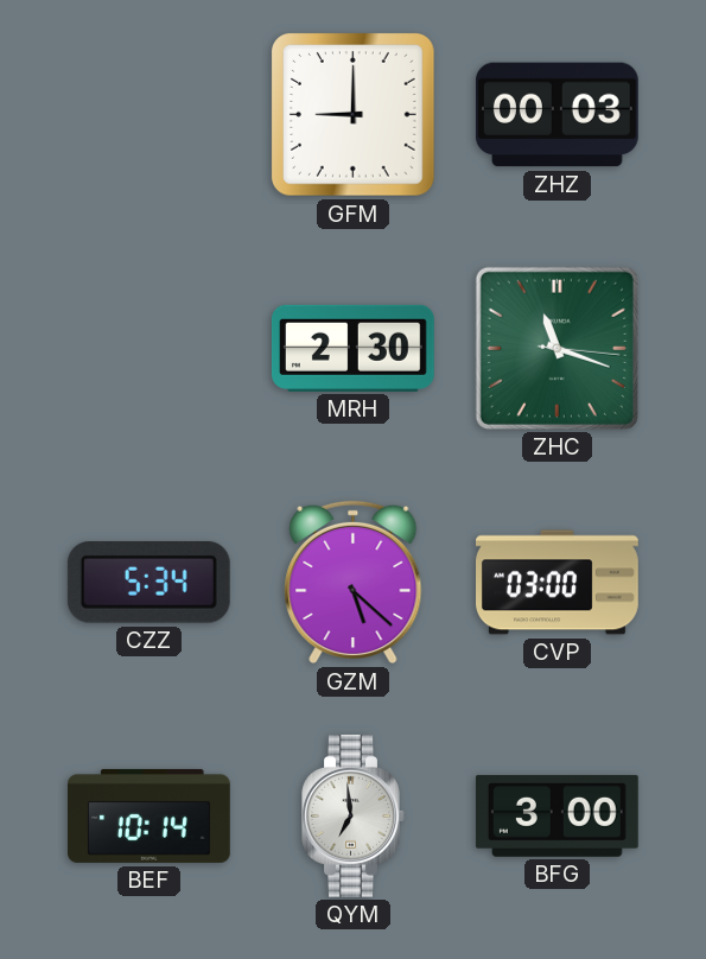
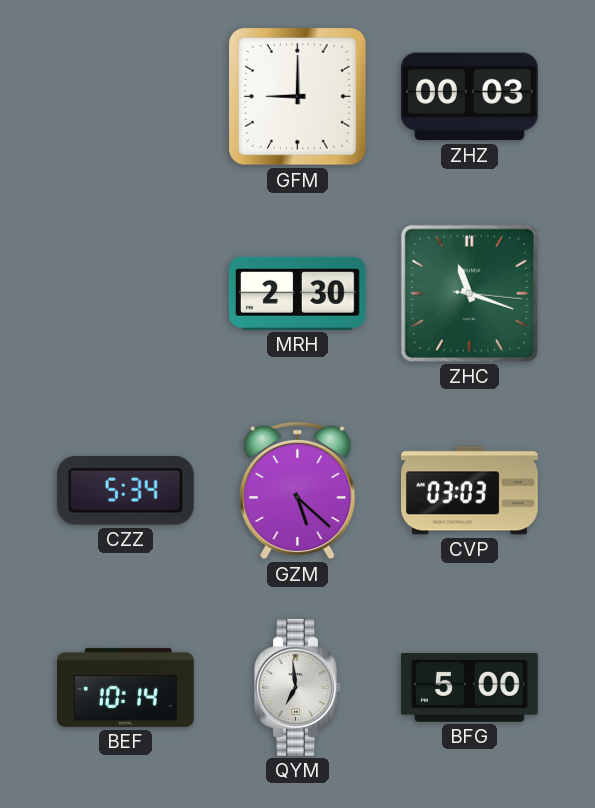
CVP: 03:00 -> 03:03
BFG: 3:00 -> 5:00
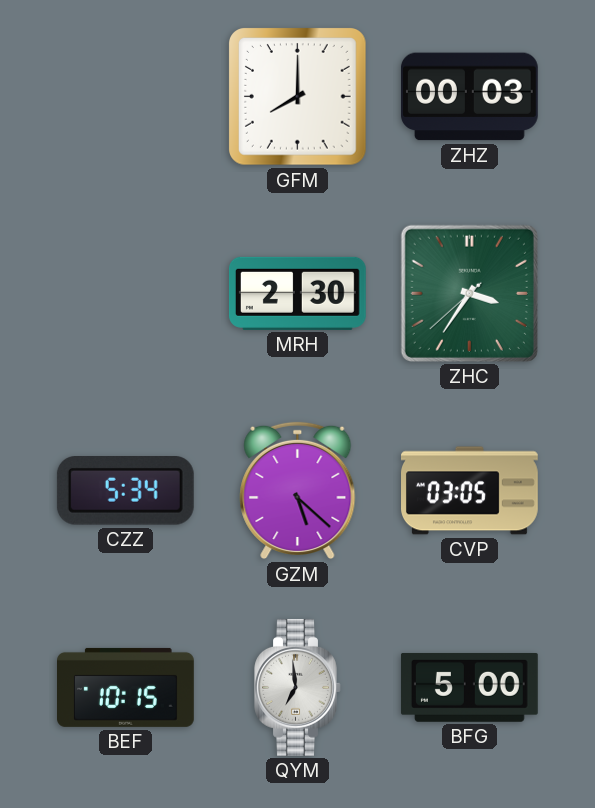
GFM: 9:00 -> 8:00
ZHC: 11:18 -> 3:35
CVP: 03:03 -> 03:05
BEF: 10:14 -> 10:15
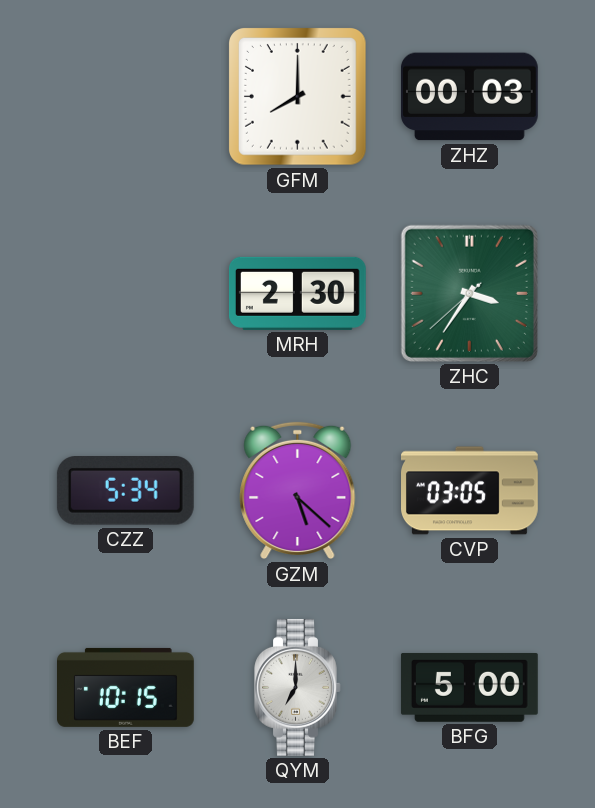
QYM: 6:59 -> 7:00
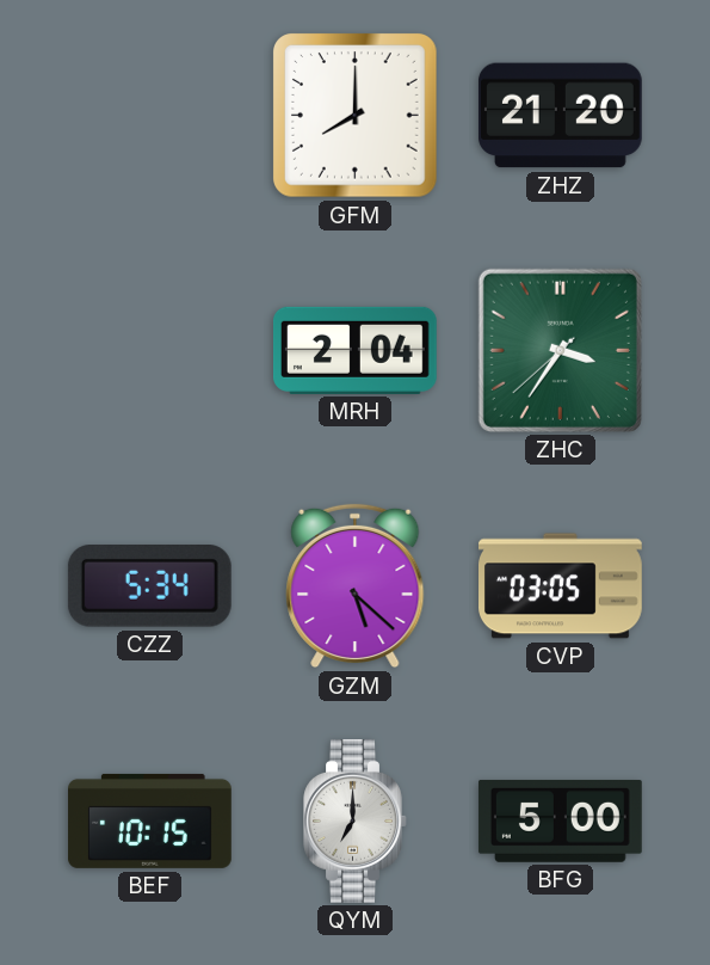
ZHZ: 00:03 -> 21:20
MRH: 2:30 -> 2:04
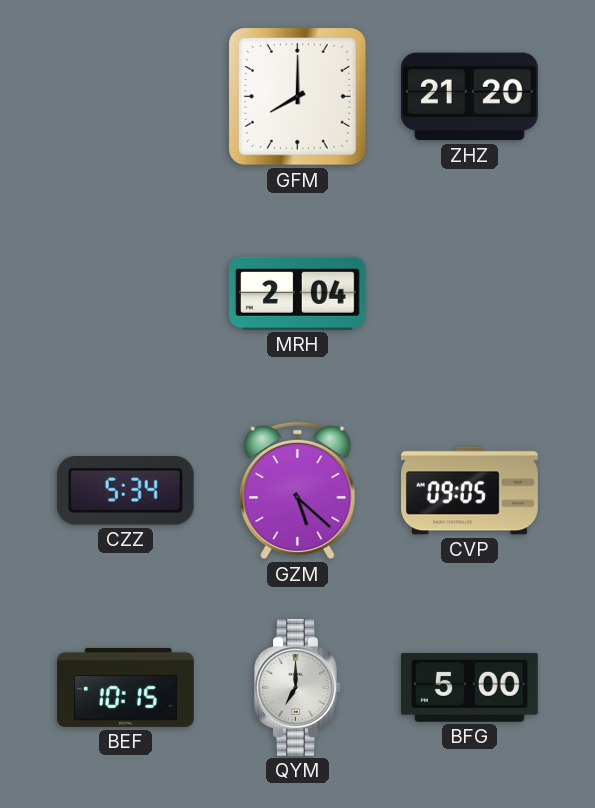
ZHC: 3:35 -> none
CVP: 03:05 -> 09:05
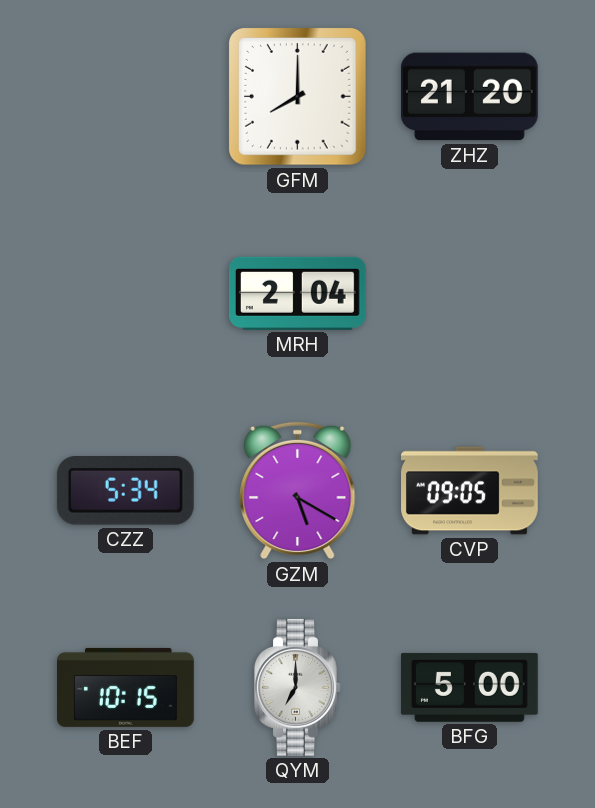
GZM: 5:22 -> 5:20
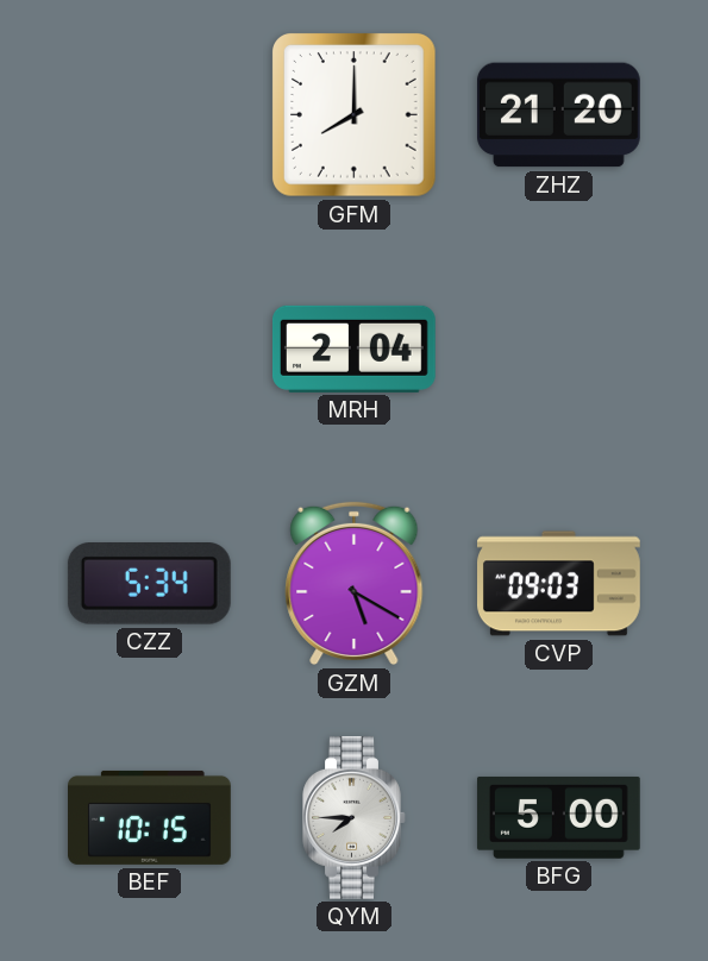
CVP: 09:05 -> 09:03
QYM: 7:00 -> 7:45
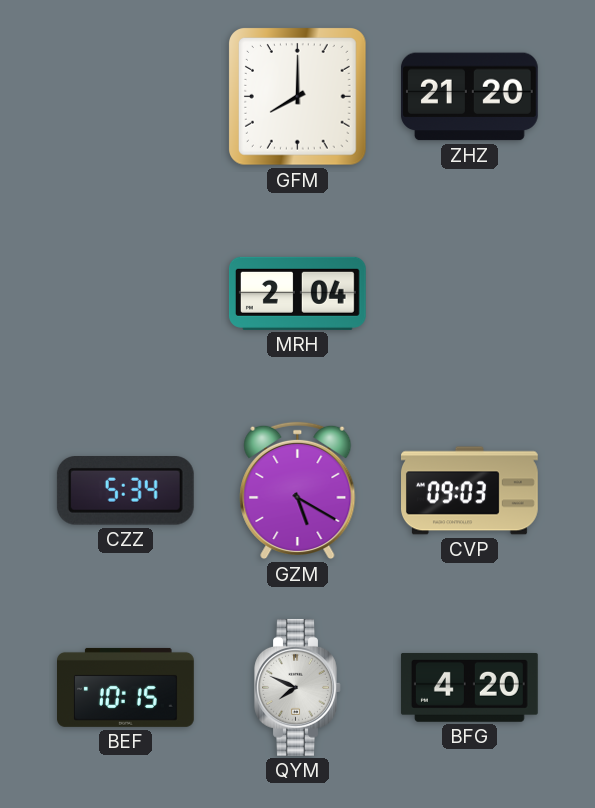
QYM: 7:45 -> 7:49
BFG: 5:00 -> 4:20
